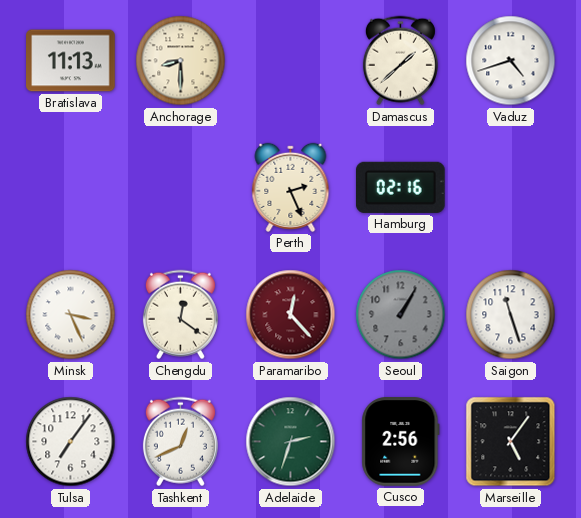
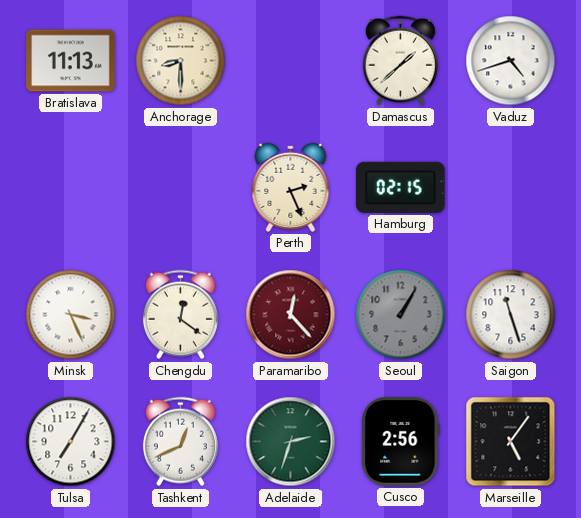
Hamburg: 02:16 -> 02:15
Tulsa: 7:06 -> 7:05
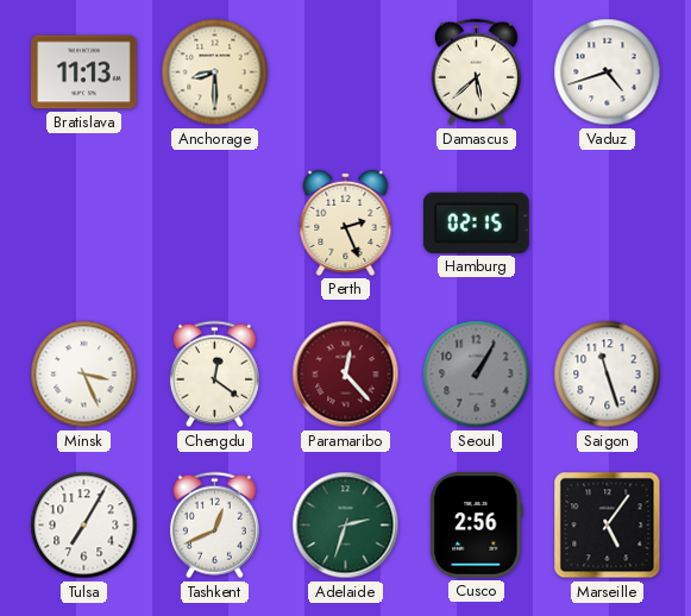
Damascus: 1:38 -> 5:38
